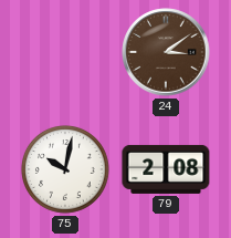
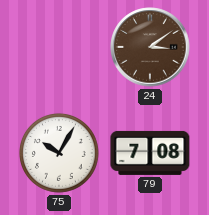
75: 10:02 -> 10:05
79: 2:08 -> 7:08
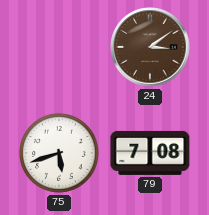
75: 10:05 -> 5:42
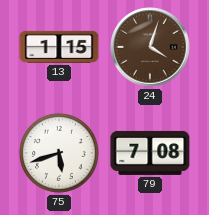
13: none -> 1:15
24: 3:09 -> 4:03
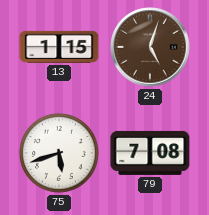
24: 4:03 -> 5:03
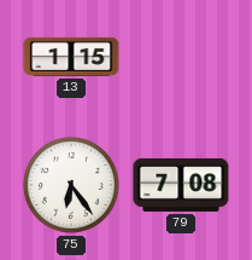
24: 5:03 -> none
75: 5:42 -> 6:24
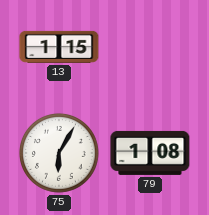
75: 6:24 -> 6:05
79: 7:08 -> 1:08
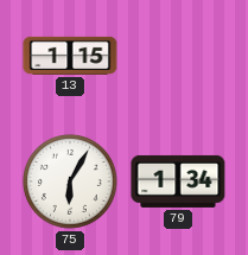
79: 1:08 -> 1:34
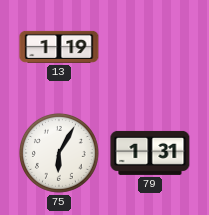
13: 1:15 -> 1:19
79: 1:34 -> 1:31
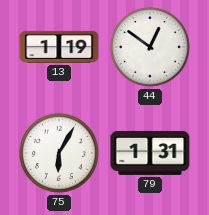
44: none -> 12:51
